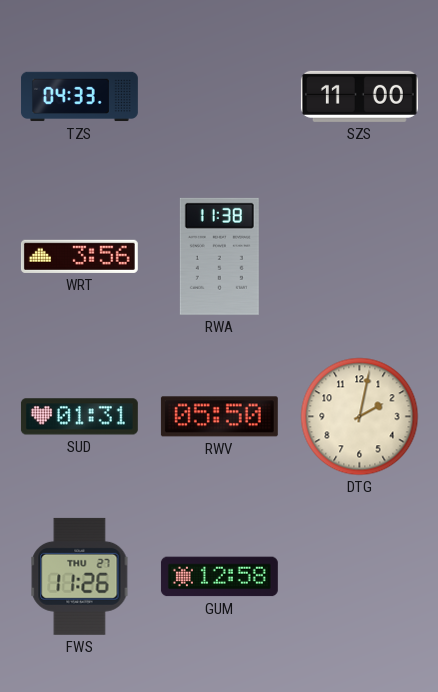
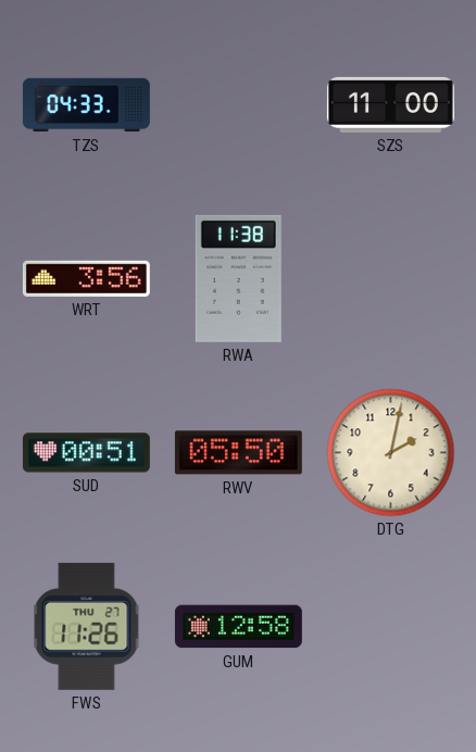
SUD: 01:31 -> 00:51
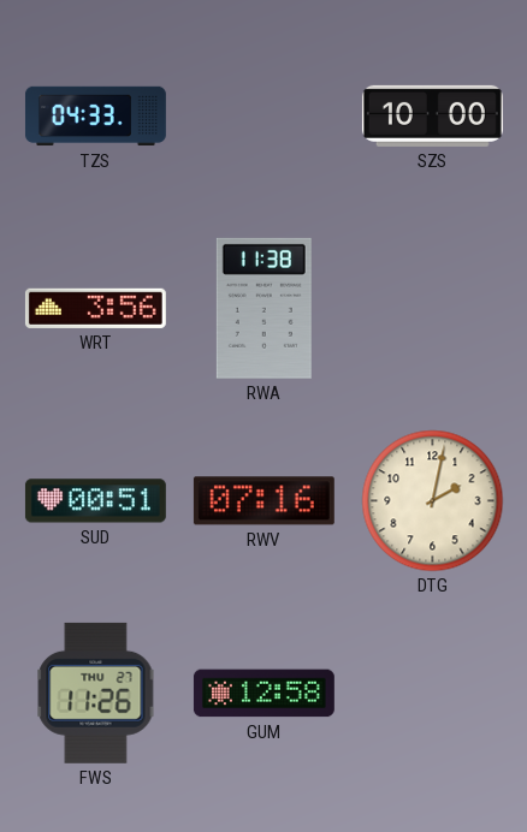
SZS: 11:00 -> 10:00
RWV: 05:50 -> 07:16
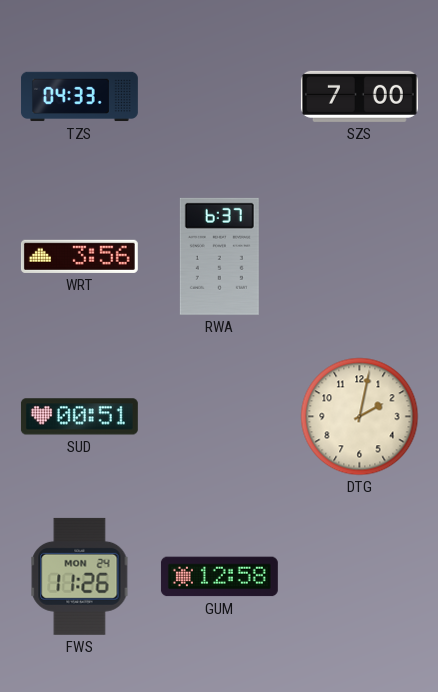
SZS: 10:00 -> 7:00
RWA: 11:38 -> 6:37
RWV: 07:16 -> none
FWS date: THU 27 -> MON 24
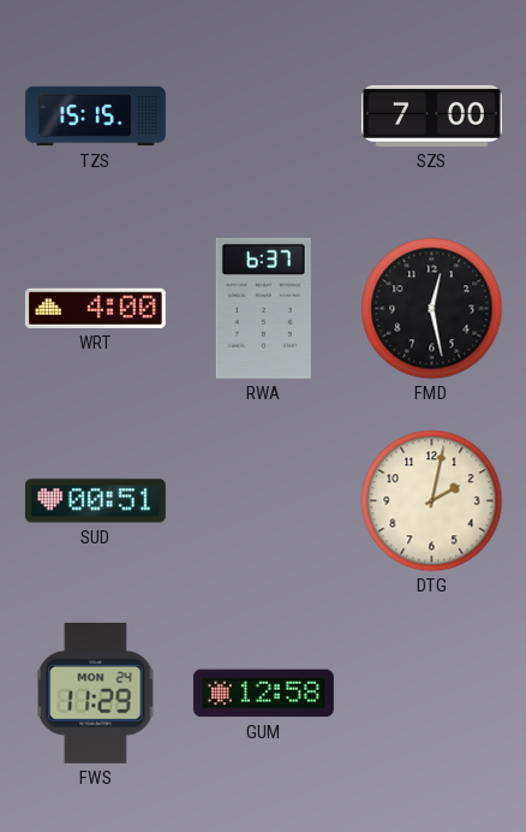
TZS: 04:33 -> 15:15
WRT: 3:56 -> 4:00
FMD: none -> 12:28
FWS: 11:26 -> 11:29
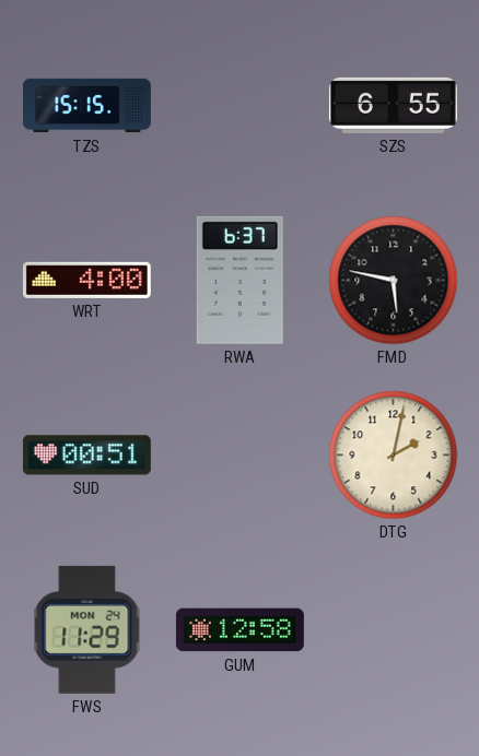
SZS: 7:00 -> 6:55
FMD: 12:28 -> 5:47
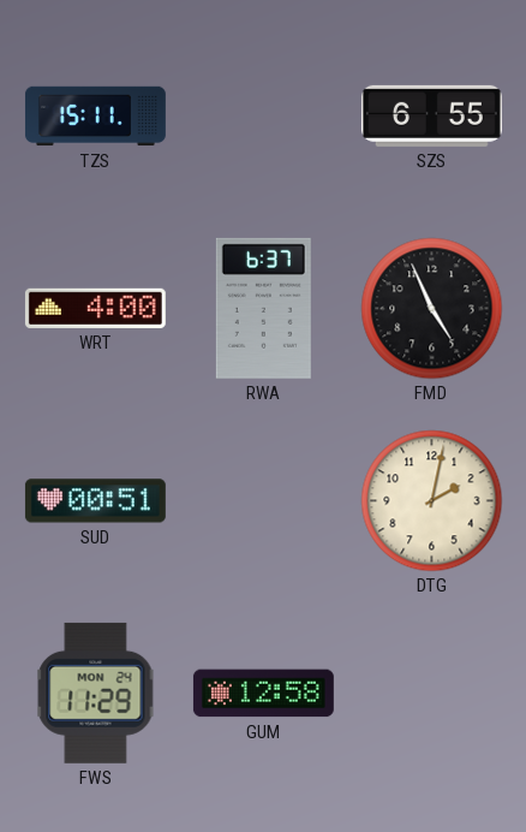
TZS: 15:15 -> 15:11
FMD: 5:47 -> 4:56
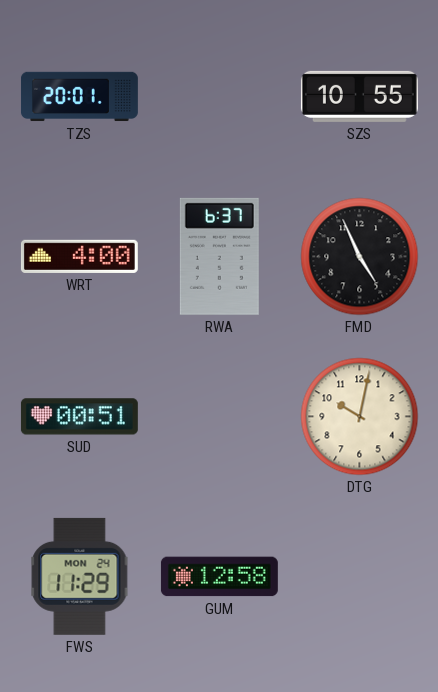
TZS: 15:11 -> 20:01
SZS: 6:55 -> 10:55
DTG: 2:02 -> 10:02
